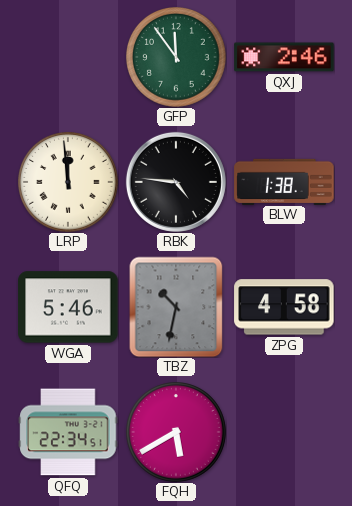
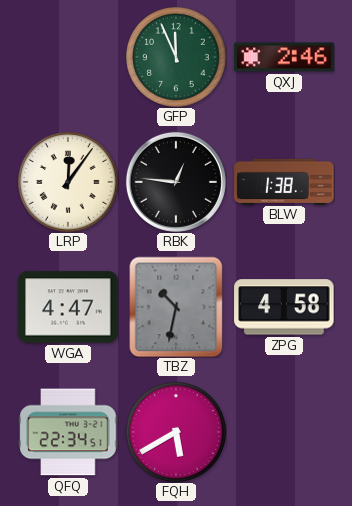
GFP: 11:54 -> 11:56
LRP: 11:59 -> 12:06
RBK: 4:46 -> 12:46
WGA: 5:46 -> 4:47
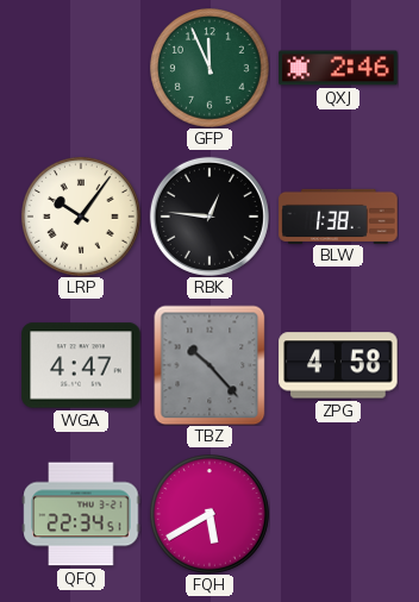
LRP: 12:06 -> 10:06
TBZ: 10:32 -> 10:23
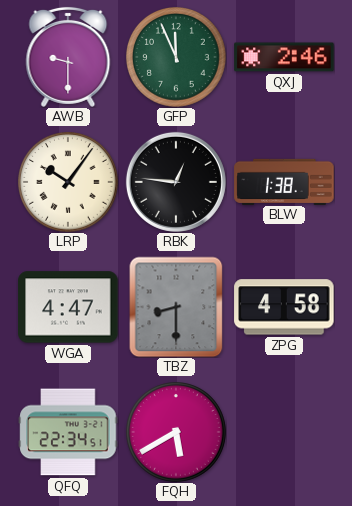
AWB: none -> 9:30
TBZ: 10:23 -> 8:30
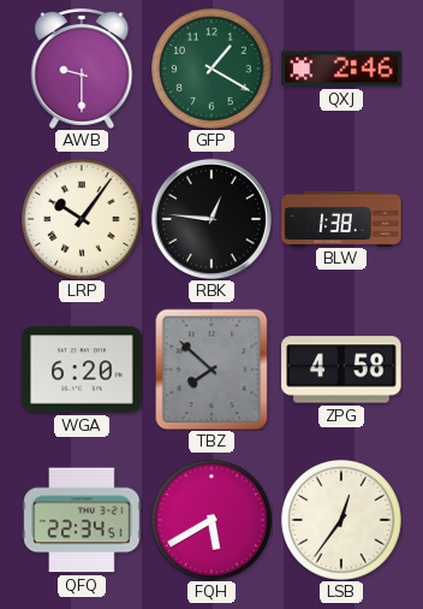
GFP: 11:56 -> 1:20
WGA: 4:47 -> 6:20
TBZ: 8:30 -> 7:52
LSB: none -> 12:36
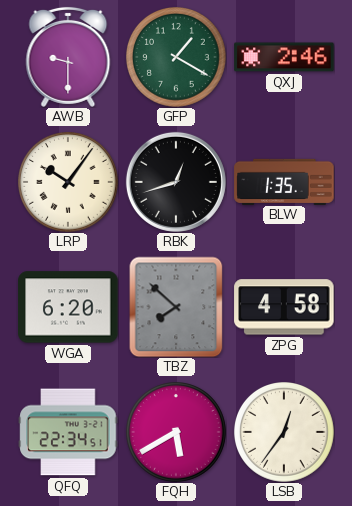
RBK: 12:46 -> 12:42
BLW: 1:38 -> 1:35
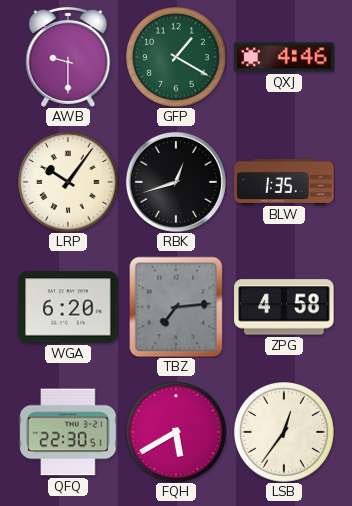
QXJ: 2:46 -> 4:46
TBZ: 7:52 -> 7:14
QFQ: 22:34 -> 22:30
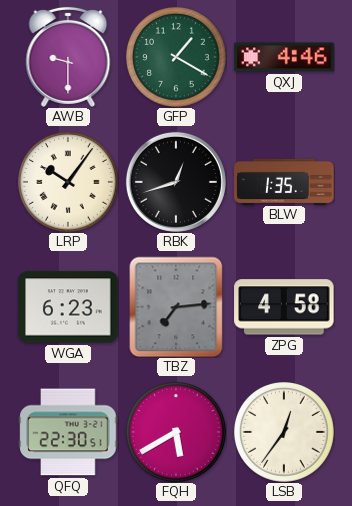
WGA: 6:20 -> 6:23
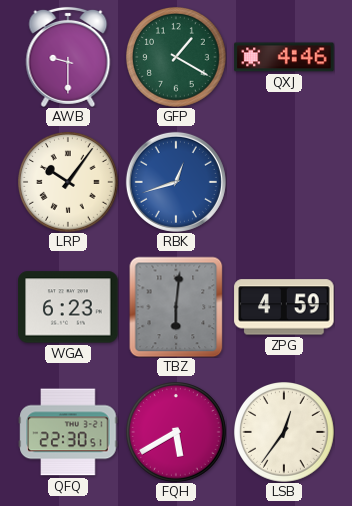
RBK dial: black -> blue
BLW: 1:35 -> none
TBZ: 7:14 -> 6:01
ZPG: 4:58 -> 4:59
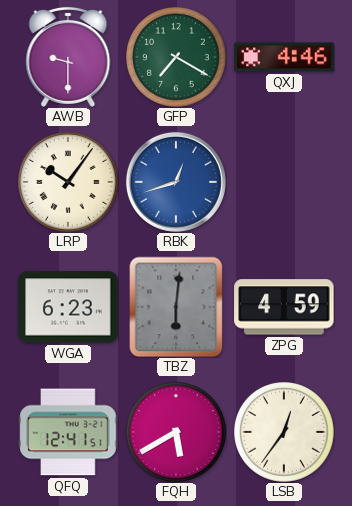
GFP: 1:20 -> 7:20
QFQ: 22:30 -> 12:41
